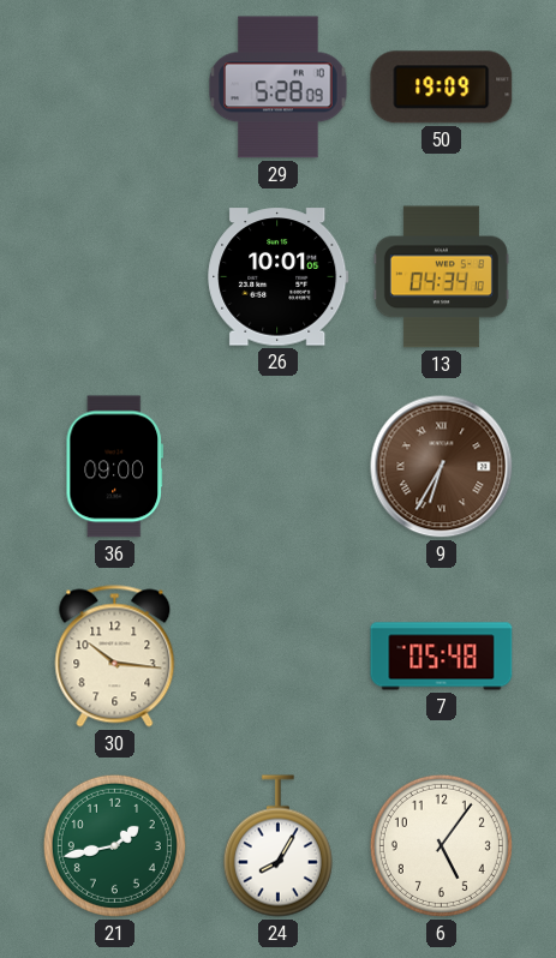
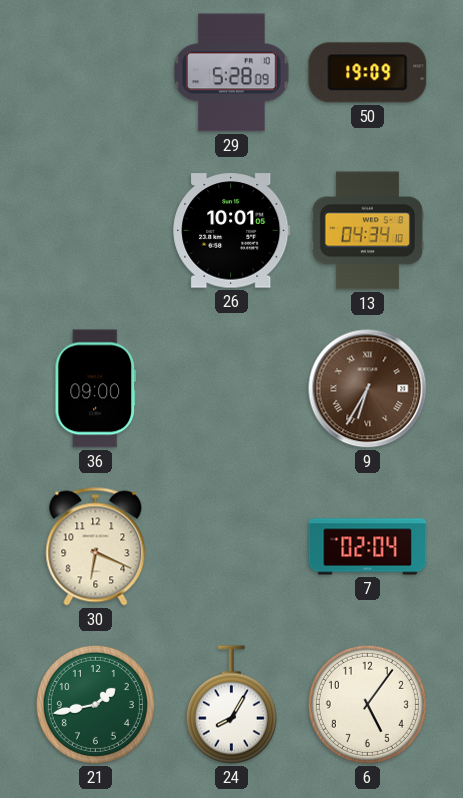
30: 10:16 -> 6:19
7: 05:48 -> 02:04
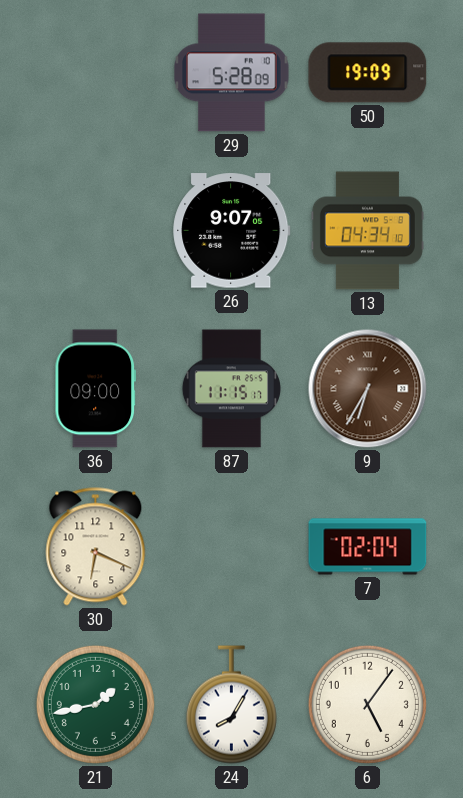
26: 10:01 -> 9:07
87: none -> 11:15
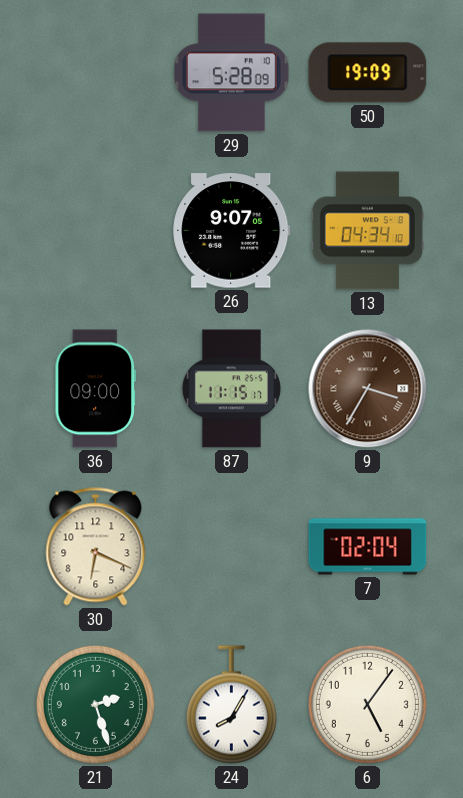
9: 6:35 -> 3:35
21: 1:43 -> 2:27
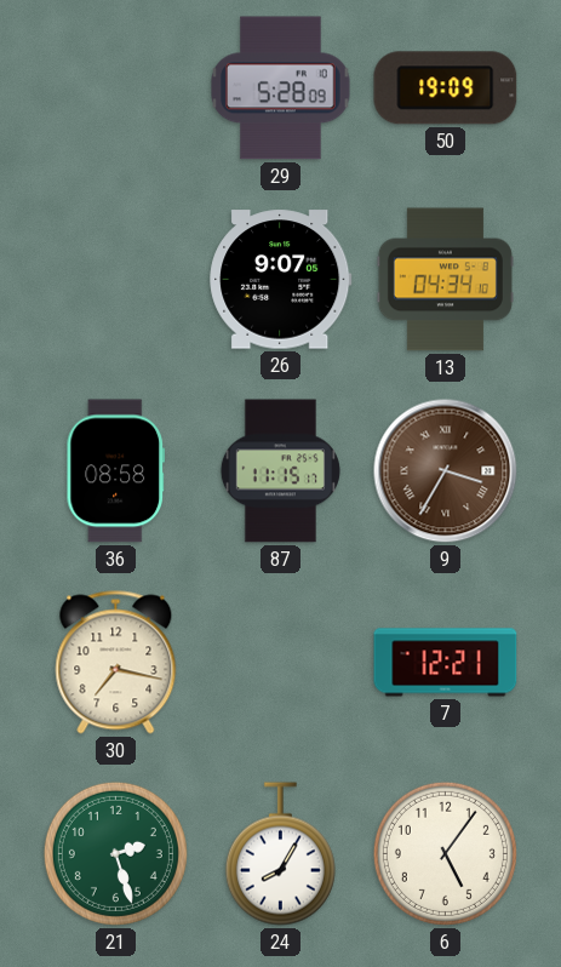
36: 09:00 -> 08:58
30: 6:19 -> 7:17
7: 02:04 -> 12:21
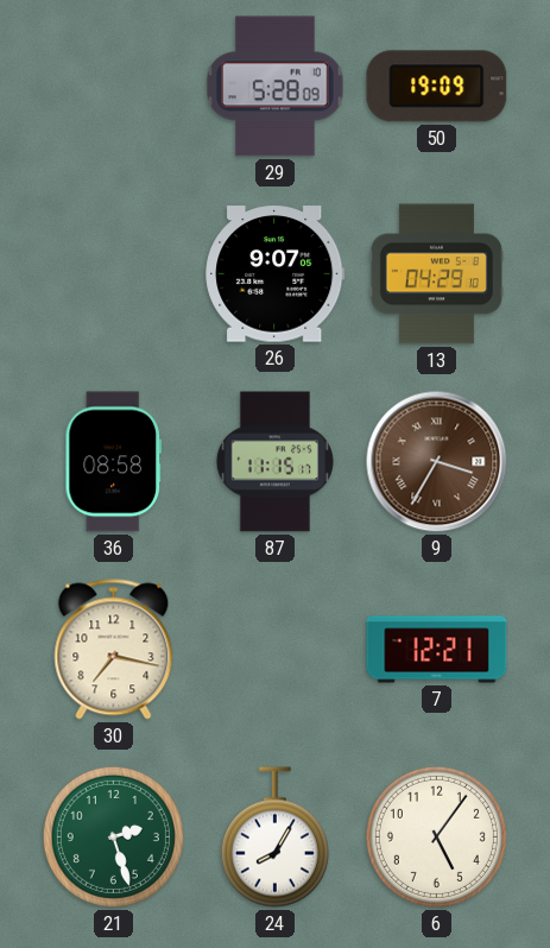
13: 04:34 -> 04:29
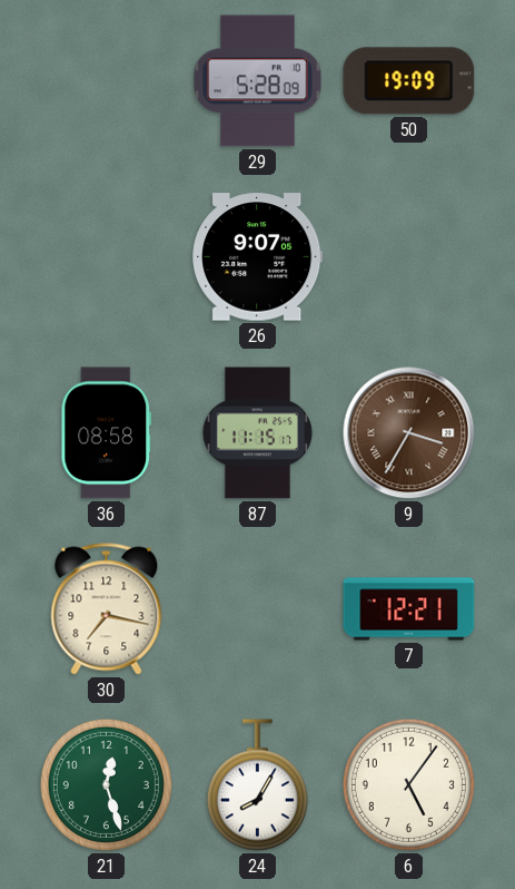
13: 04:29 -> none
21: 2:27 -> 12:27
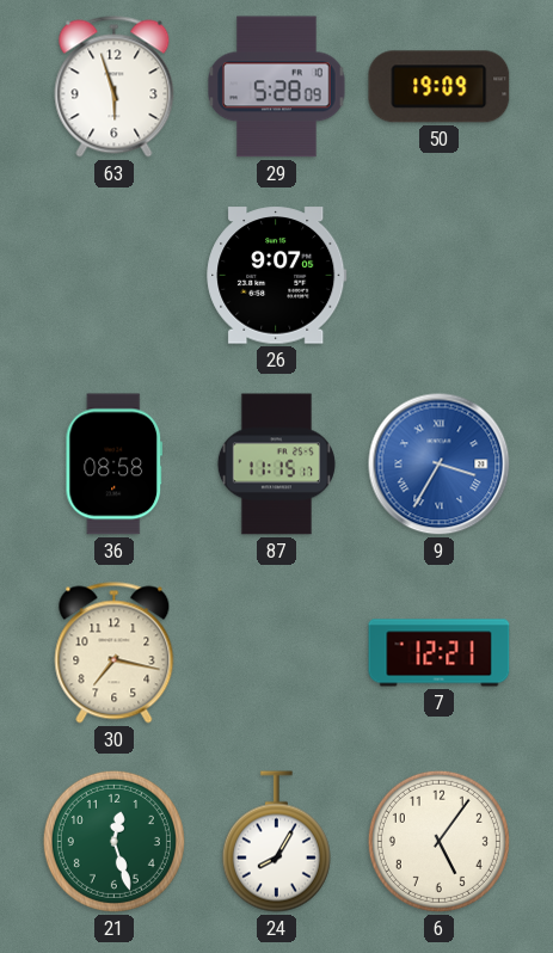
63: none -> 5:57
9 dial: brown -> blue
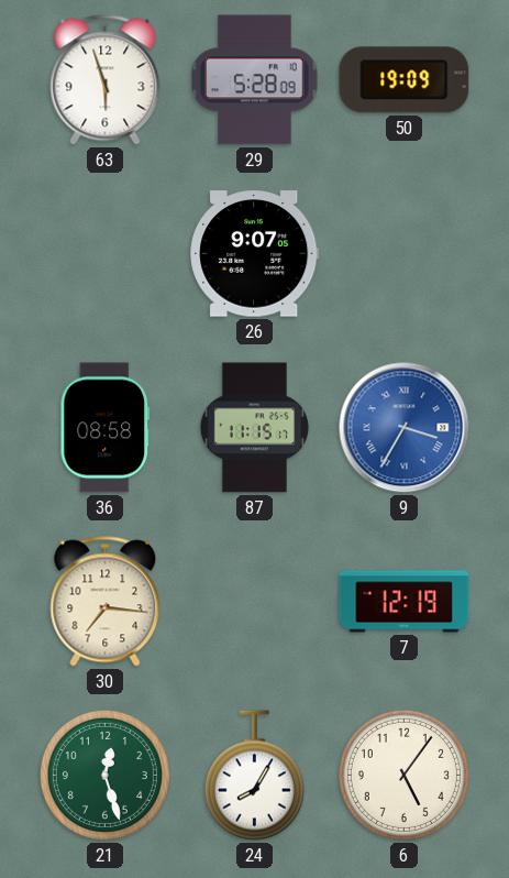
30: 7:17 -> 7:16
7: 12:21 -> 12:19
